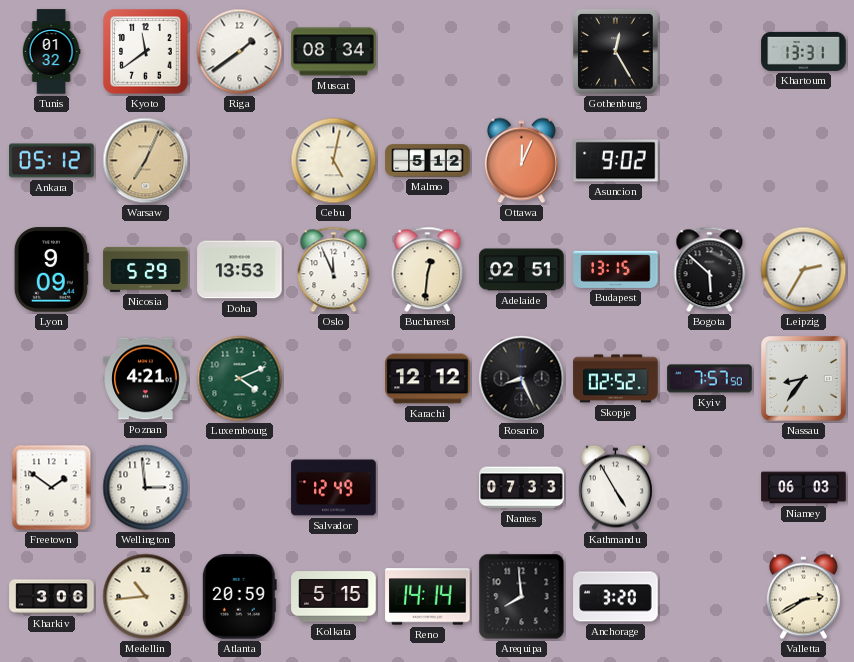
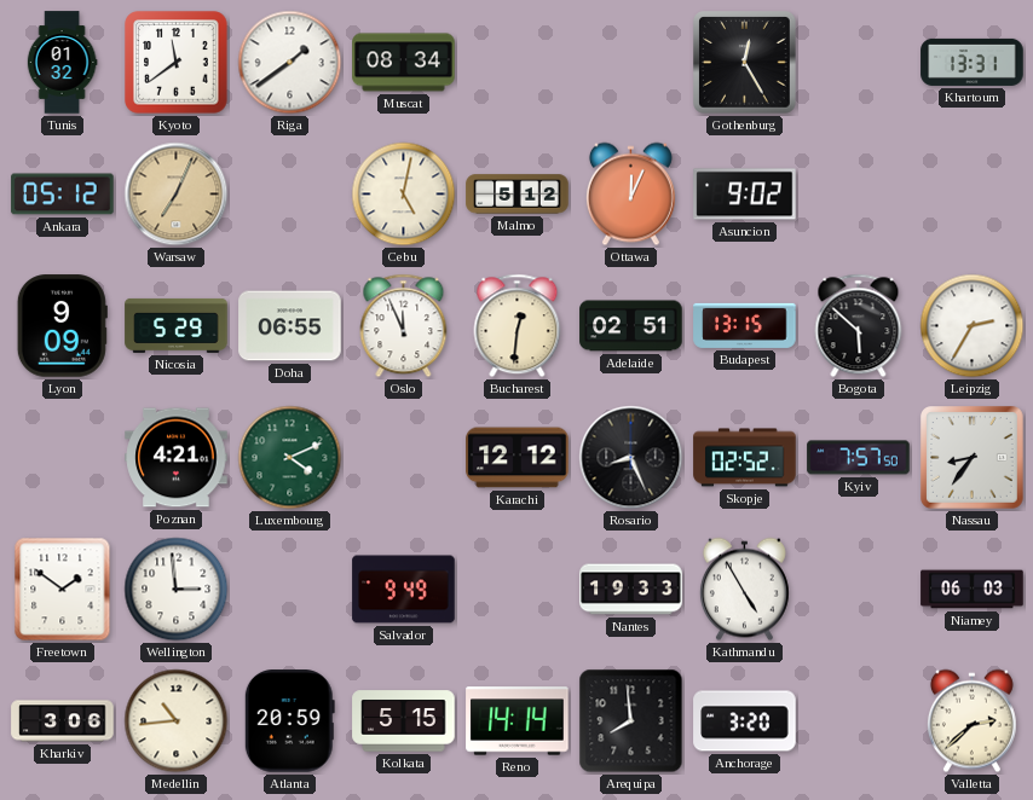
Doha: 13:53 -> 06:55
Salvador: 12:49 -> 9:49
Nantes: 07:33 -> 19:33
Valletta: 2:40 -> 2:38
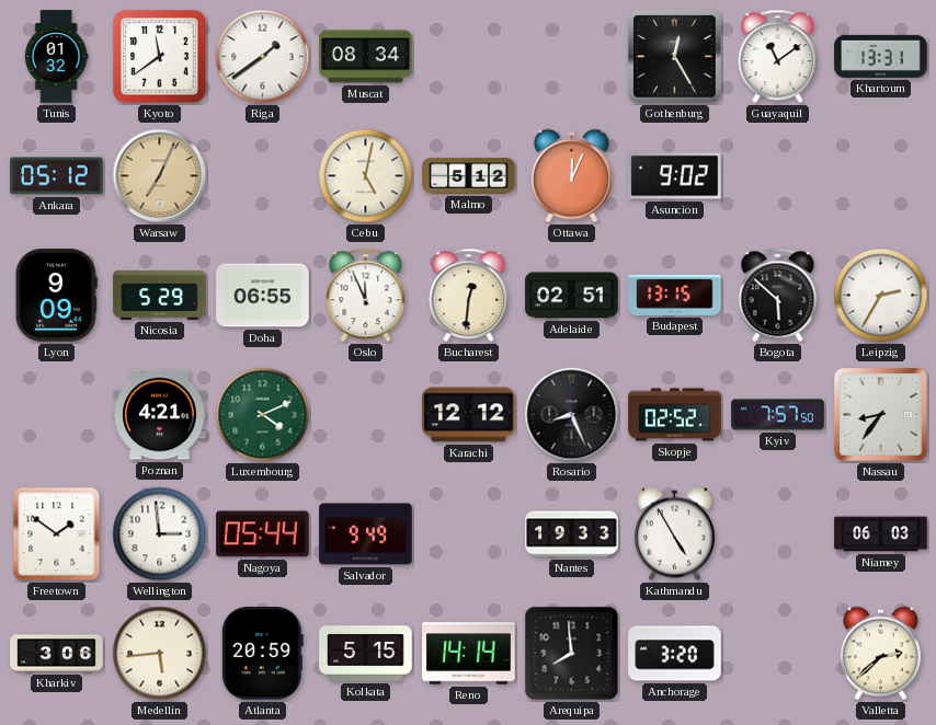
Guayaquil: none -> 11:09
Nagoya: none -> 05:44
Medellin: 10:44 -> 5:44
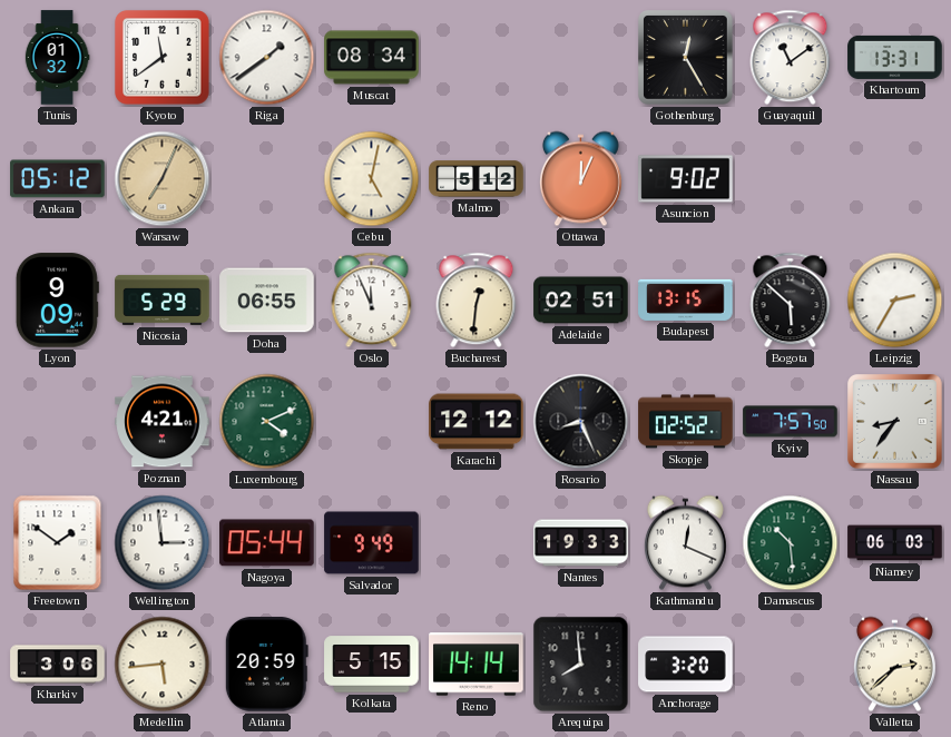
Kathmandu: 4:55 -> 12:19
Damascus: none -> 10:29
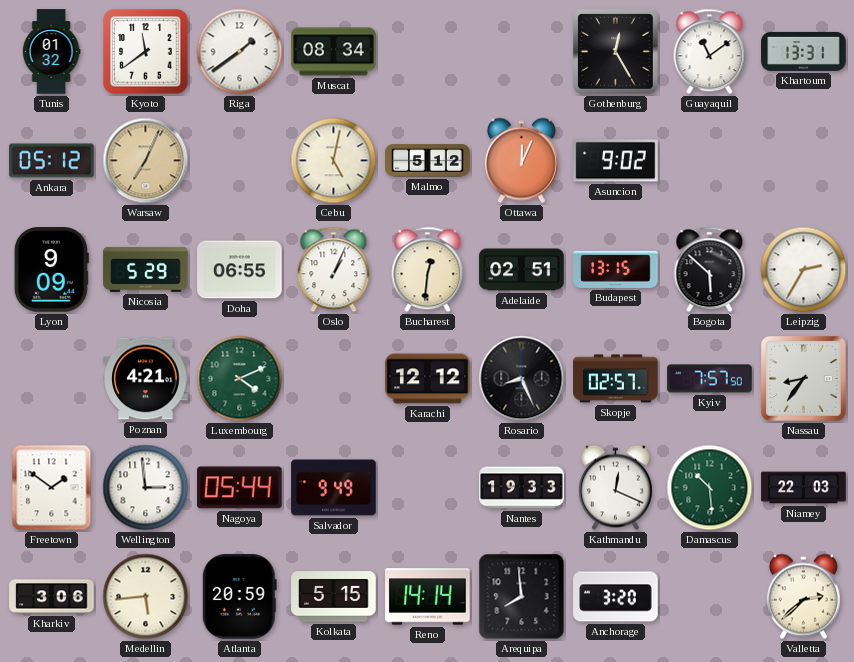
Oslo: 11:56 -> 1:04
Skopje: 02:52 -> 02:57
Niamey: 06:03 -> 22:03
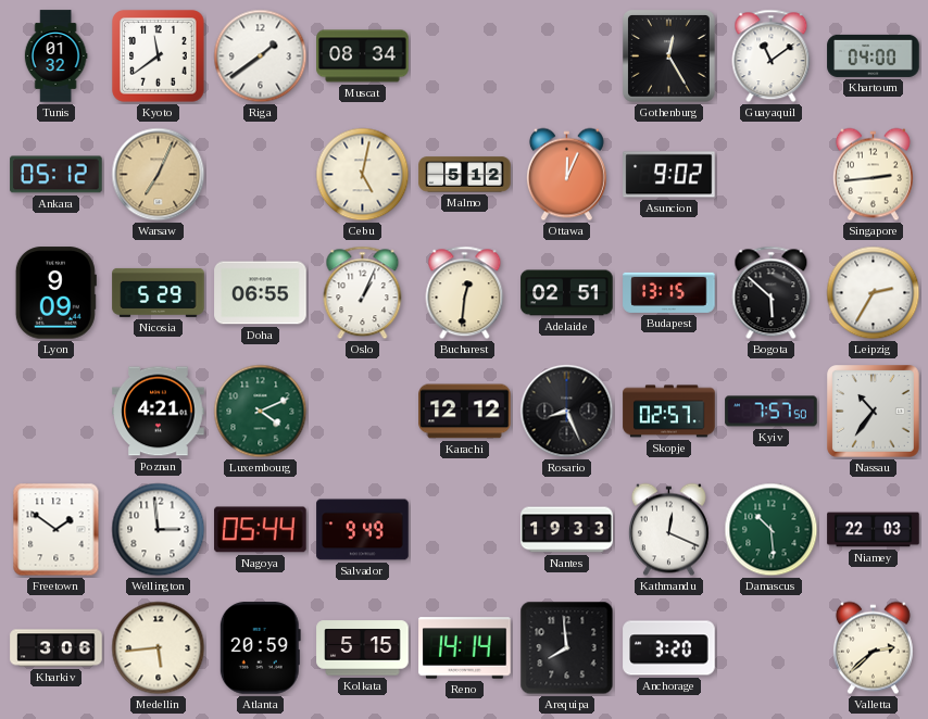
Khartoum: 13:31 -> 04:00
Singapore: none -> 2:44
Nassau: 8:36 -> 10:36
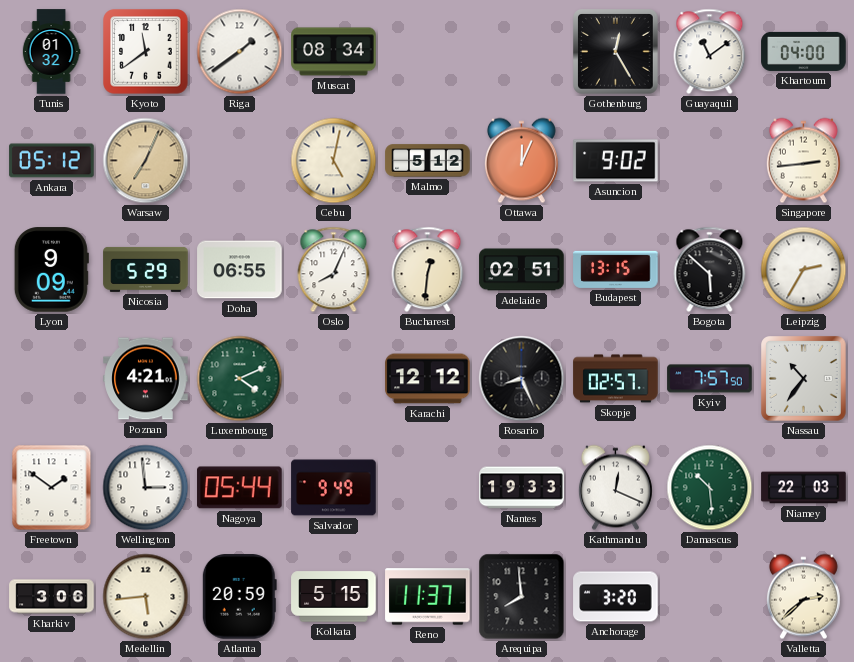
Oslo: 1:04 -> 8:04
Reno: 14:14 -> 11:37
